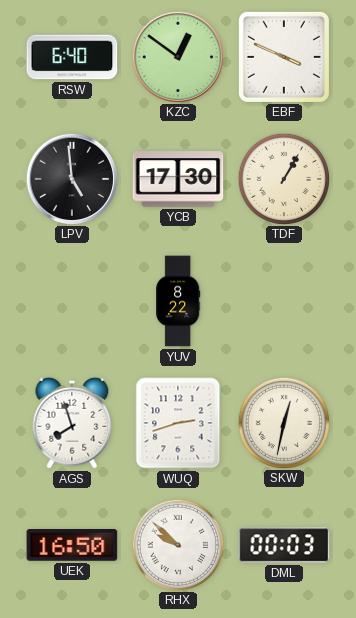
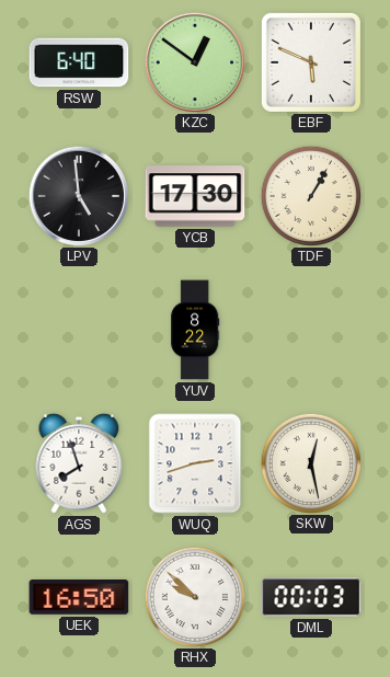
EBF: 3:49 -> 5:49
SKW: 12:32 -> 12:28
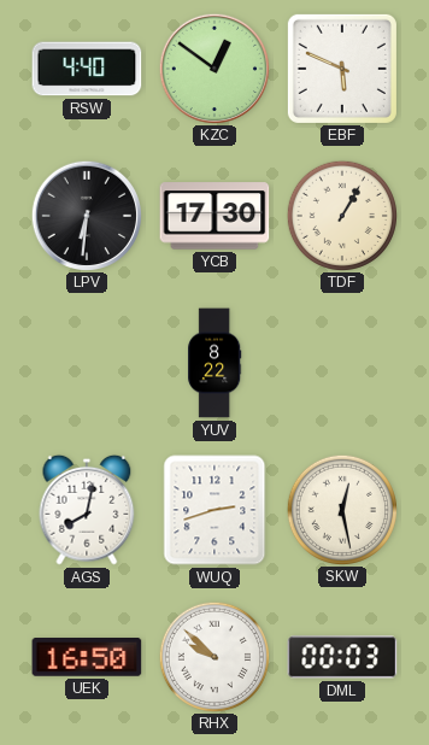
RSW: 6:40 -> 4:40
LPV: 4:59 -> 6:31
AGS: 7:57 -> 8:02
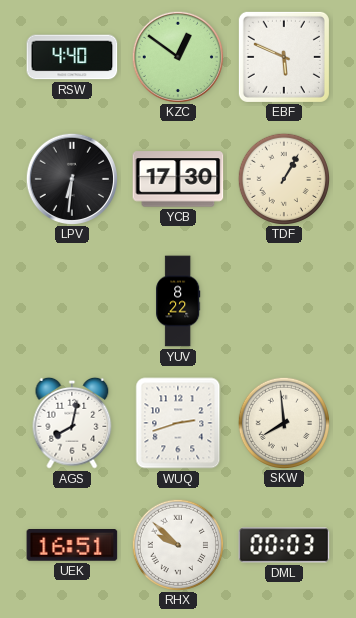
SKW: 12:28 -> 7:59
UEK: 16:50 -> 16:51
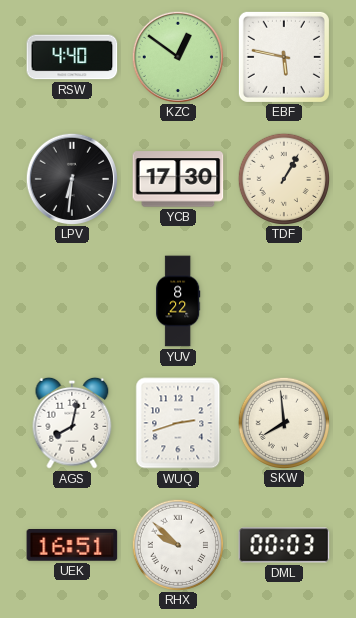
EBF: 5:49 -> 5:47
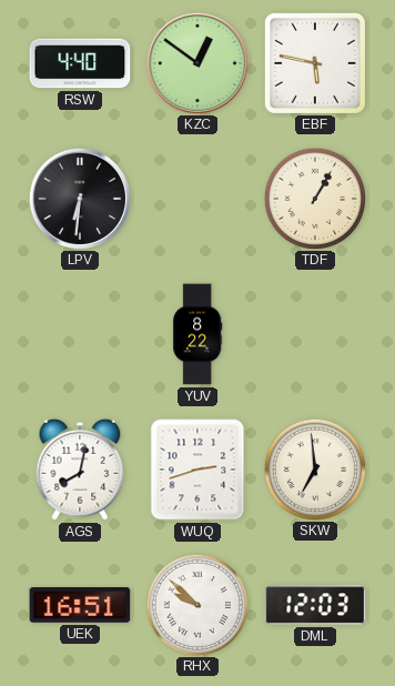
YCB: 17:30 -> none
SKW: 7:59 -> 6:59
DML: 00:03 -> 12:03
